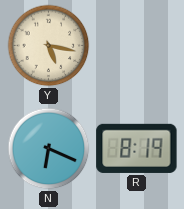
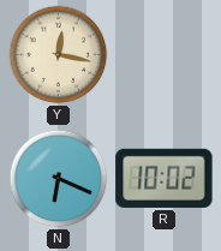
Y: 5:17 -> 12:17
R: 8:19 -> 10:02
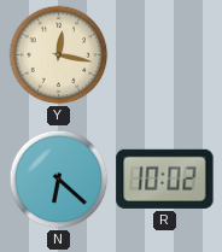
N: 6:19 -> 6:22
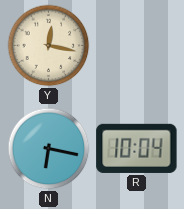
N: 6:22 -> 6:17
R: 10:02 -> 10:04
